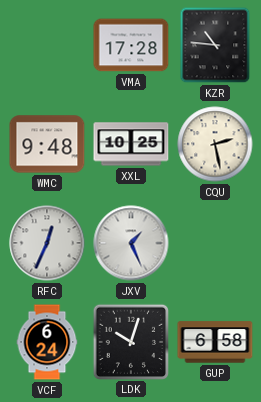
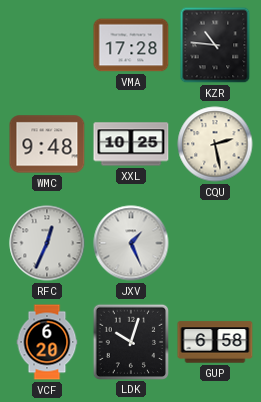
VCF: 6:24 -> 6:20
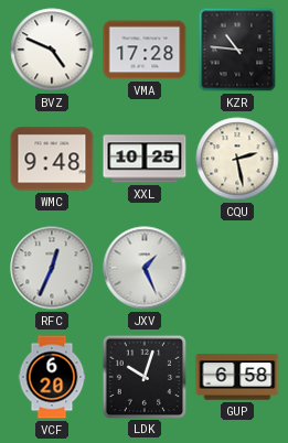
BVZ: none -> 4:49
